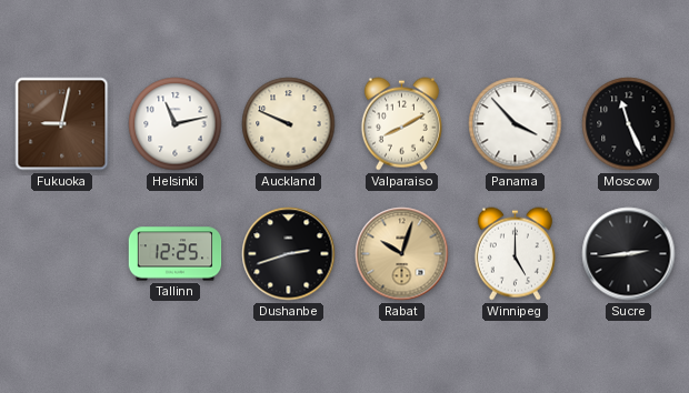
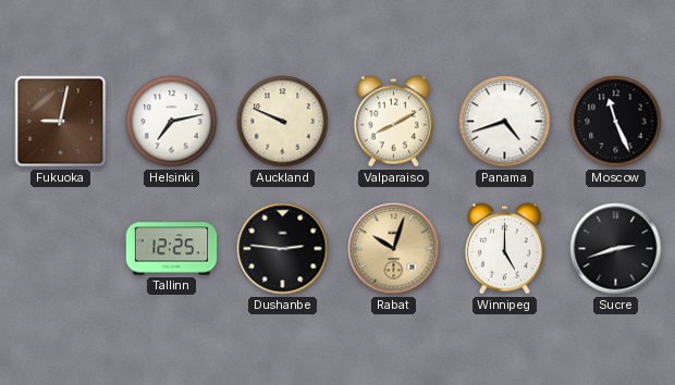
Helsinki: 11:13 -> 7:13
Panama: 3:53 -> 4:42
Dushanbe: 2:42 -> 2:46
Sucre: 2:44 -> 2:42
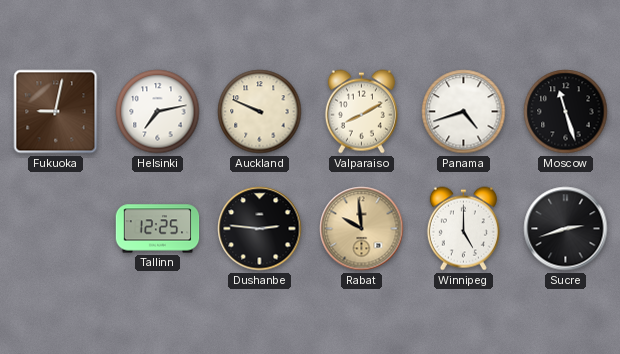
Moscow: 11:26 -> 11:27
Rabat: 10:03 -> 9:59
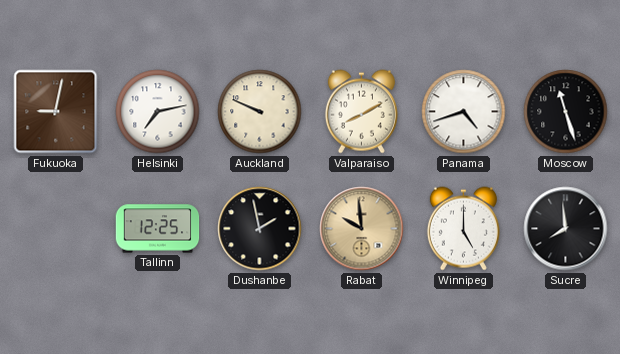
Dushanbe: 2:46 -> 1:58
Sucre: 2:42 -> 7:59
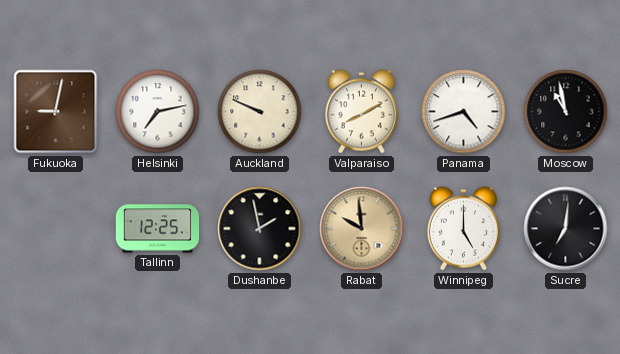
Moscow: 11:27 -> 10:58
Sucre: 7:59 -> 7:01
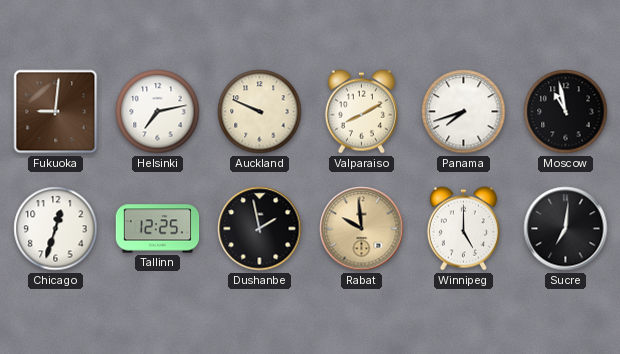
Fukuoka: 9:02 -> 9:01
Panama: 4:42 -> 7:42
Chicago: none -> 12:33
